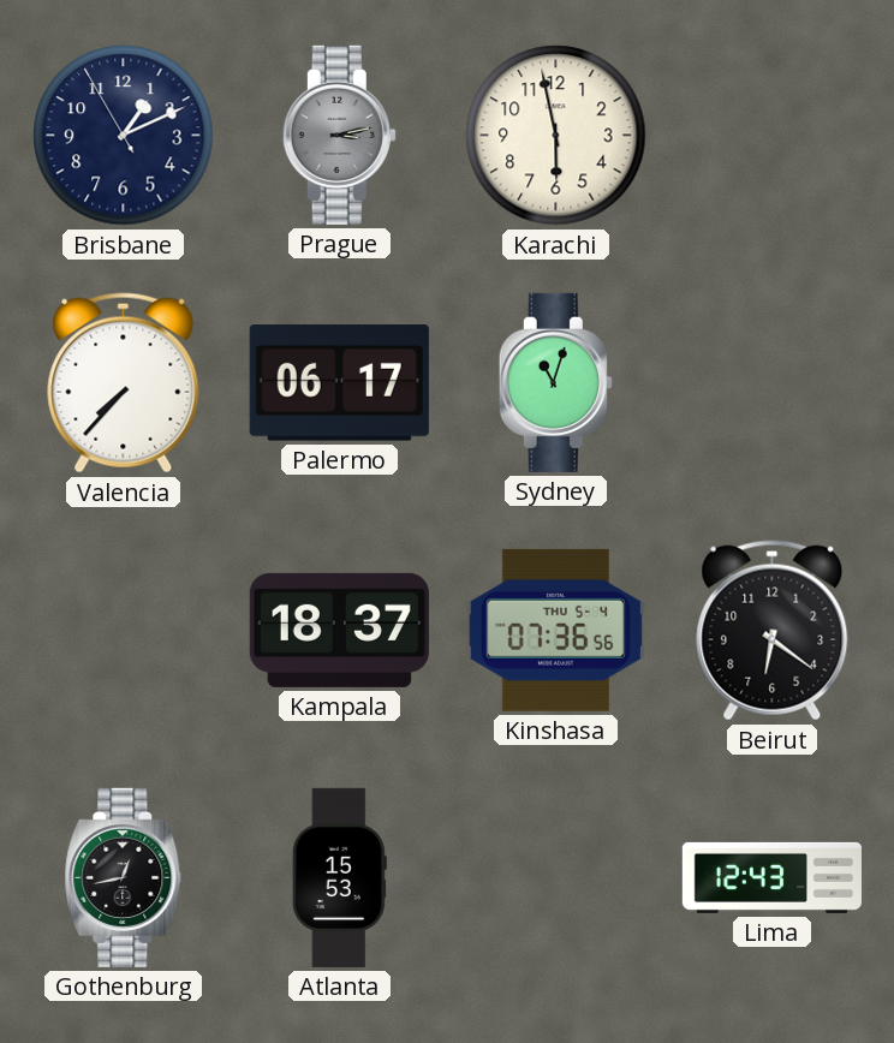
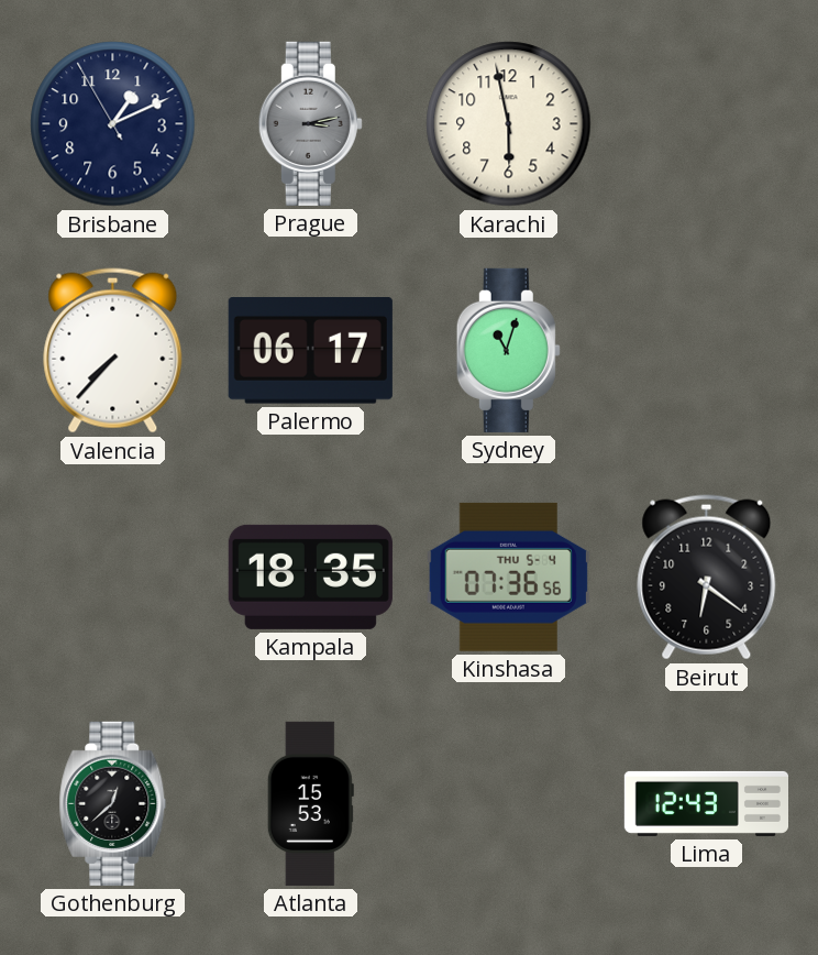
Kampala: 18:37 -> 18:35
Gothenburg: 12:43 -> 12:38
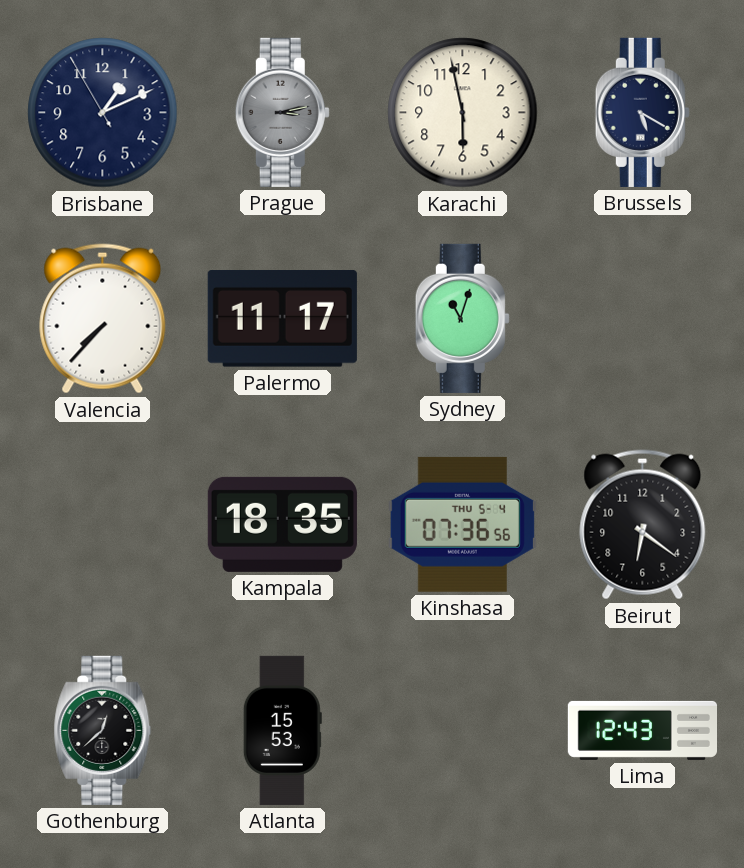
Brussels: none -> 5:20
Palermo: 06:17 -> 11:17
